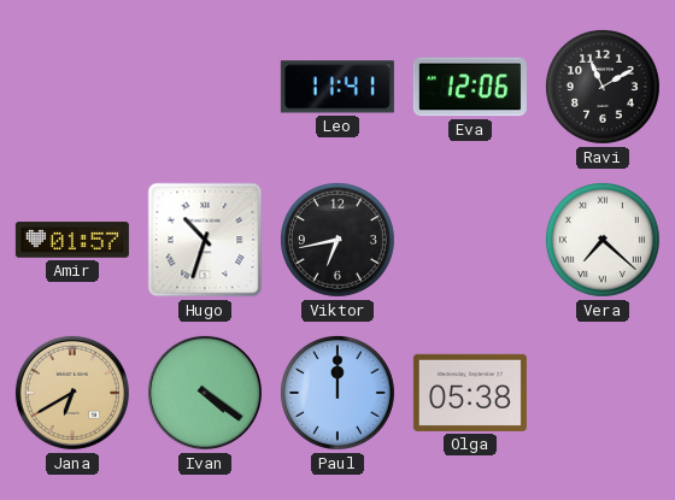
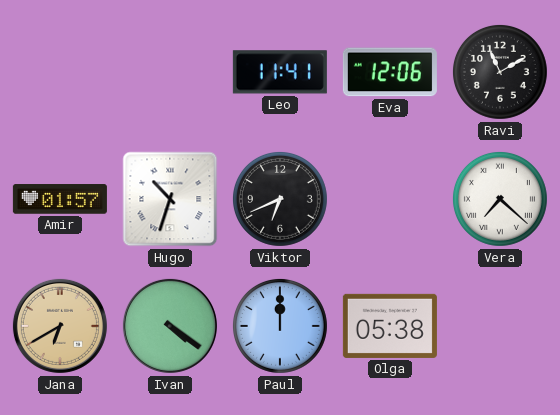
Viktor: 6:43 -> 6:41
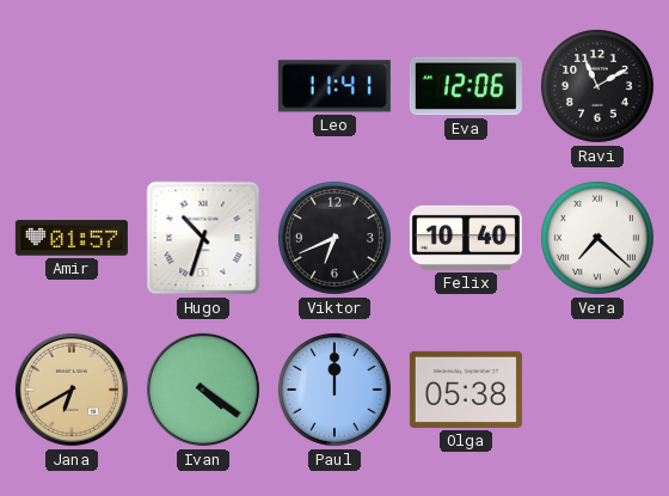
Felix: none -> 10:40
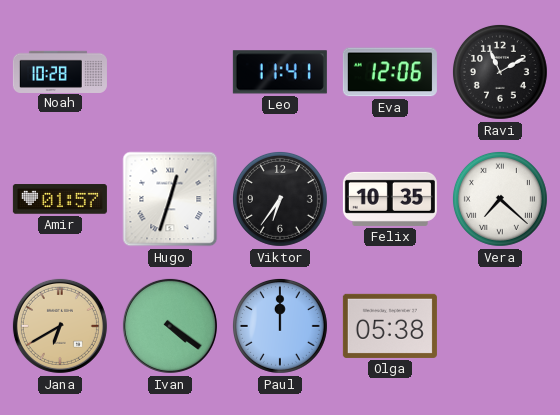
Noah: none -> 10:28
Hugo: 10:33 -> 12:33
Viktor: 6:41 -> 6:36
Felix: 10:40 -> 10:35
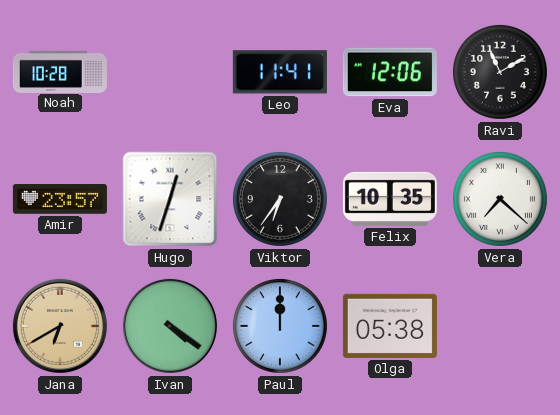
Amir: 01:57 -> 23:57
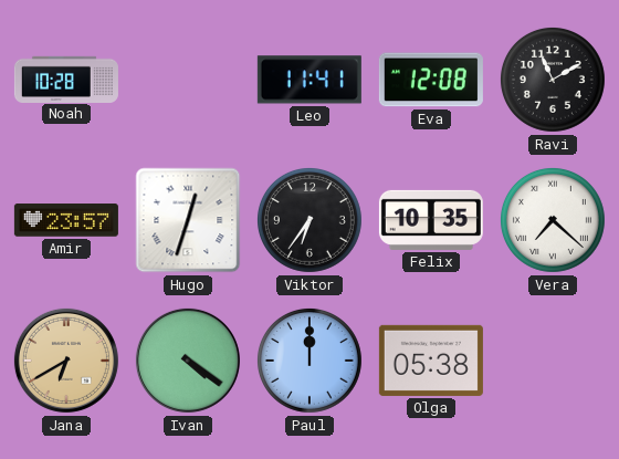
Eva: 12:06 -> 12:08
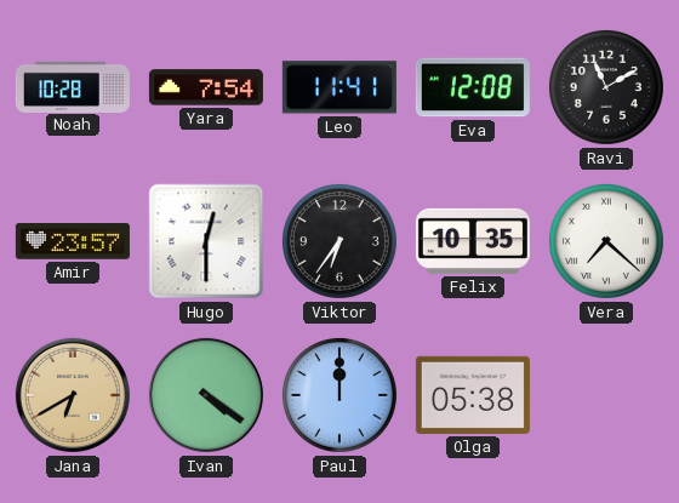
Yara: none -> 7:54
Hugo: 12:33 -> 12:30
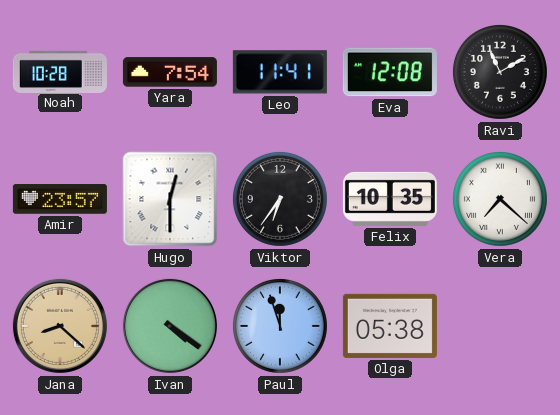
Jana: 6:40 -> 8:22
Paul: 12:00 -> 11:57
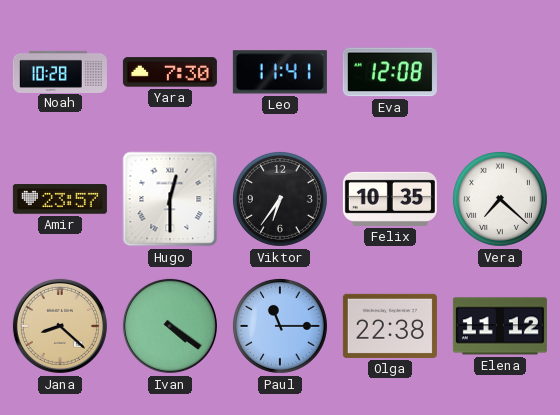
Yara: 7:54 -> 7:30
Ravi: 11:10 -> none
Paul: 11:57 -> 11:15
Olga: 05:38 -> 22:38
Elena: none -> 11:12
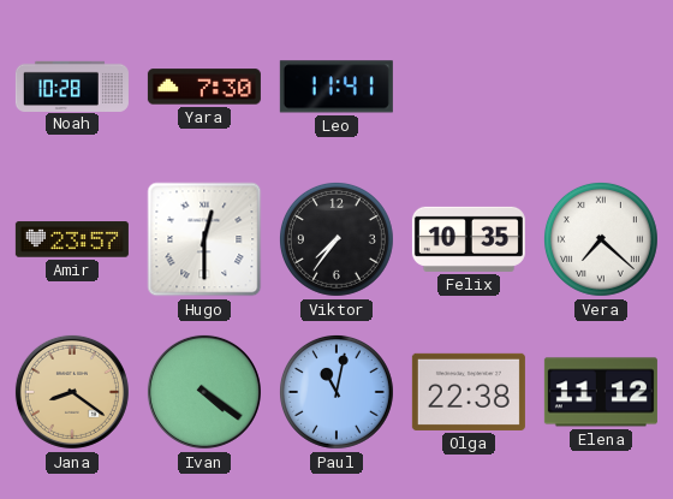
Eva: 12:08 -> none
Viktor: 6:36 -> 7:36
Jana: 8:22 -> 8:21
Paul: 11:15 -> 11:02
